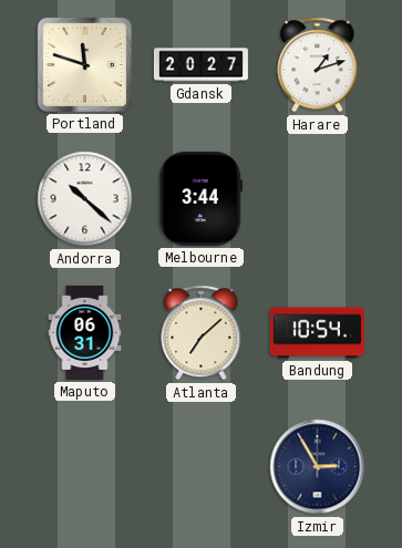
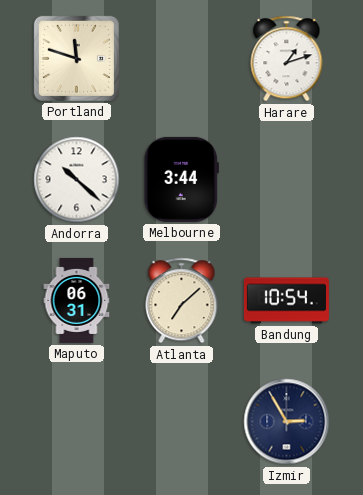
Gdansk: 20:27 -> none
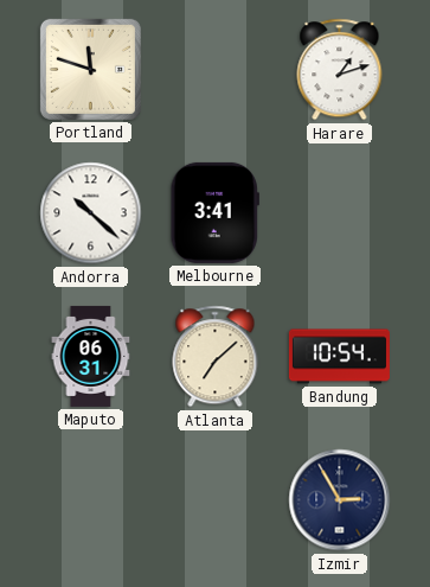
Melbourne: 3:44 -> 3:41
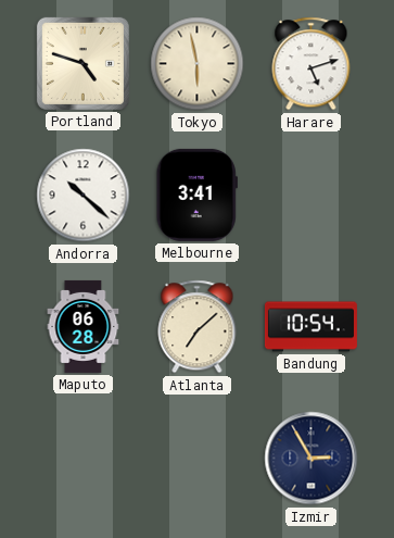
Portland: 11:48 -> 4:48
Tokyo: none -> 5:58
Harare: 1:12 -> 5:12
Maputo: 06:31 -> 06:28
